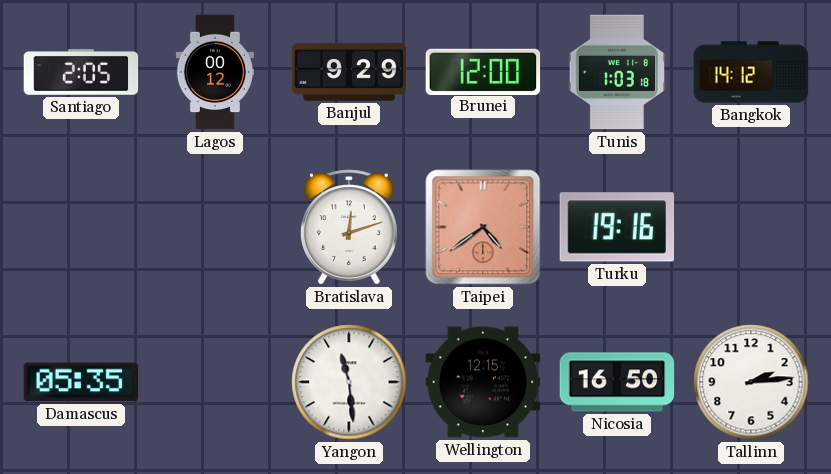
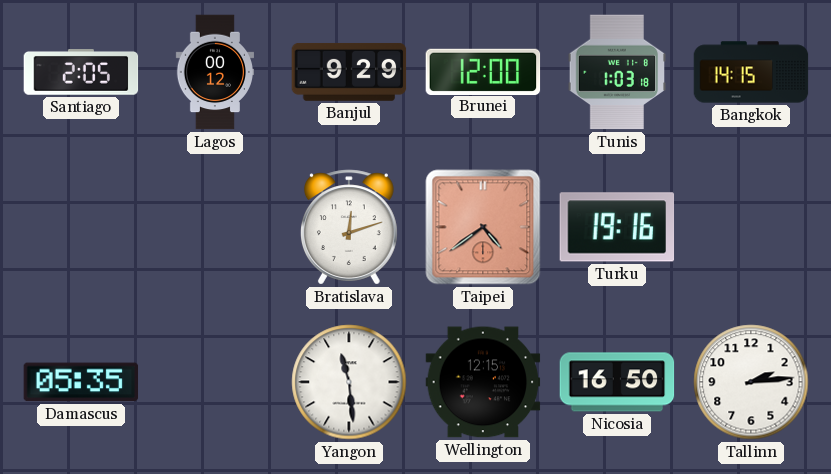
Bangkok: 14:12 -> 14:15
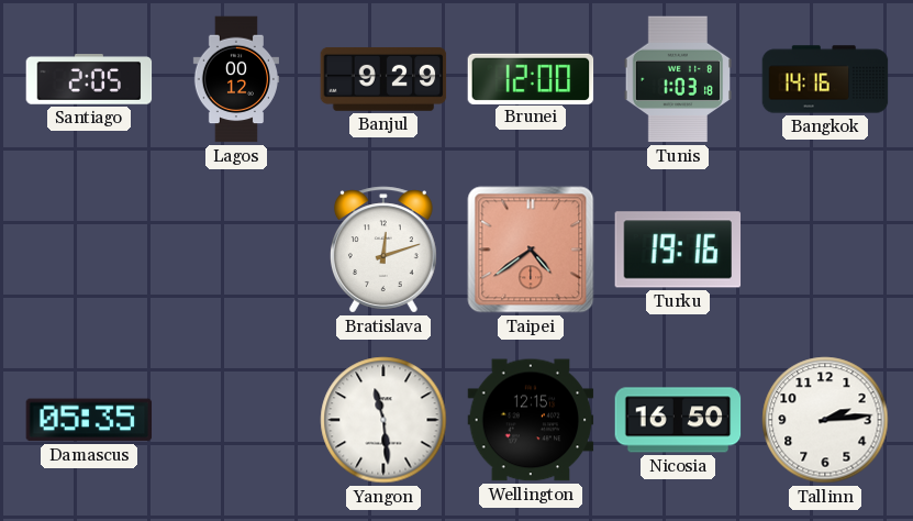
Bangkok: 14:15 -> 14:16
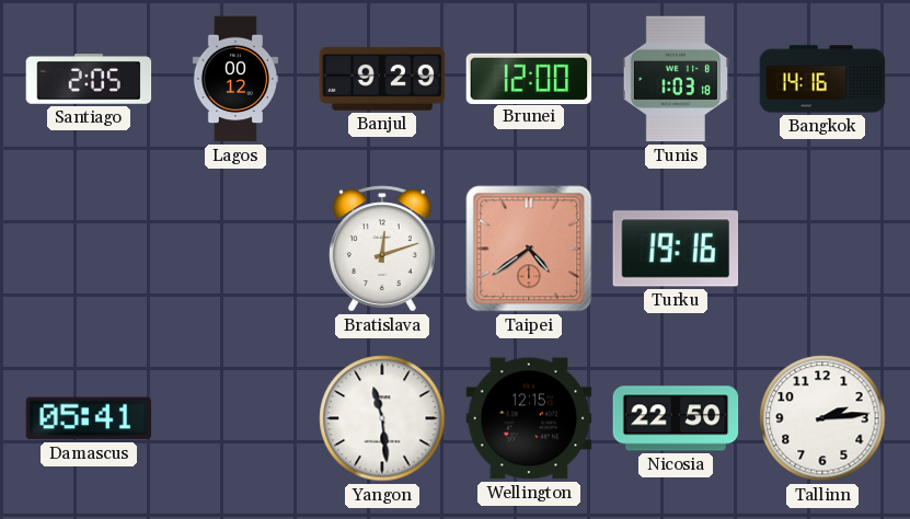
Damascus: 05:35 -> 05:41
Nicosia: 16:50 -> 22:50
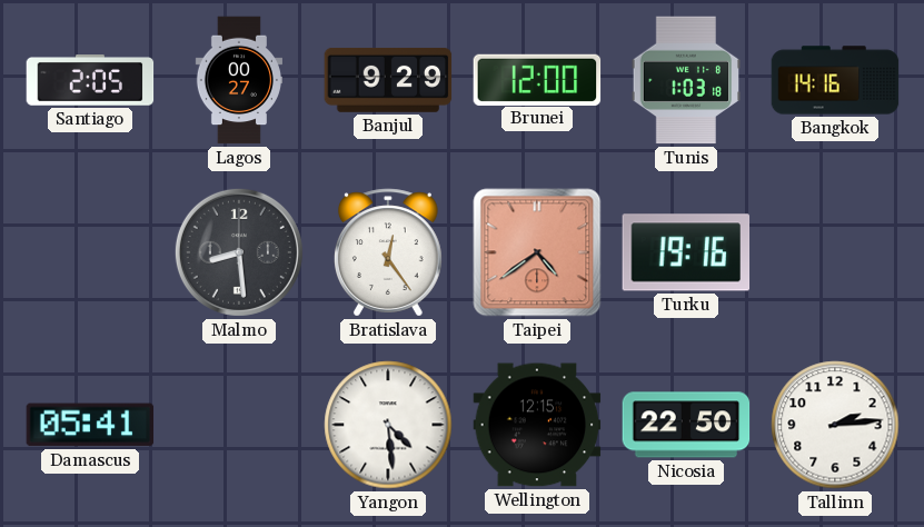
Lagos: 00:12 -> 00:27
Malmo: none -> 8:29
Bratislava: 12:12 -> 12:24
Yangon: 11:29 -> 4:29
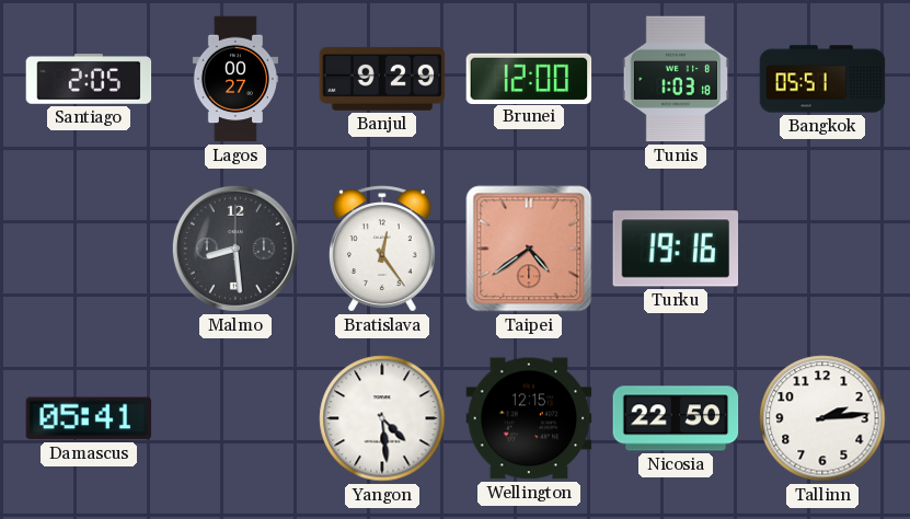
Bangkok: 14:16 -> 05:51
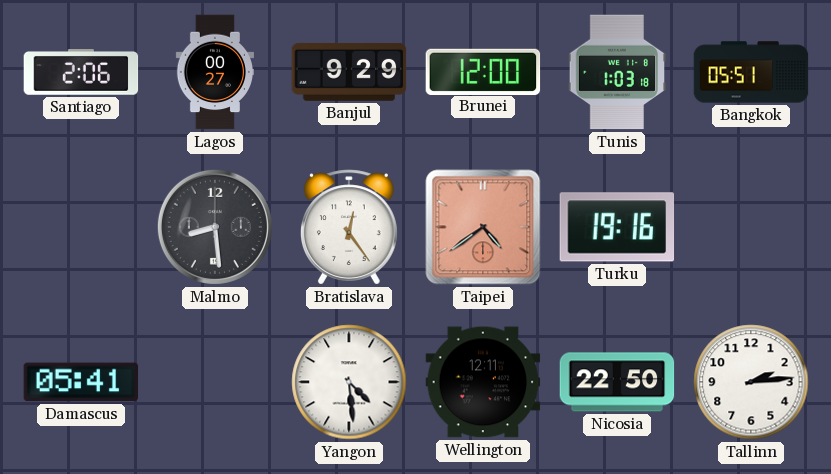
Santiago: 2:05 -> 2:06
Wellington: 12:15 -> 12:11
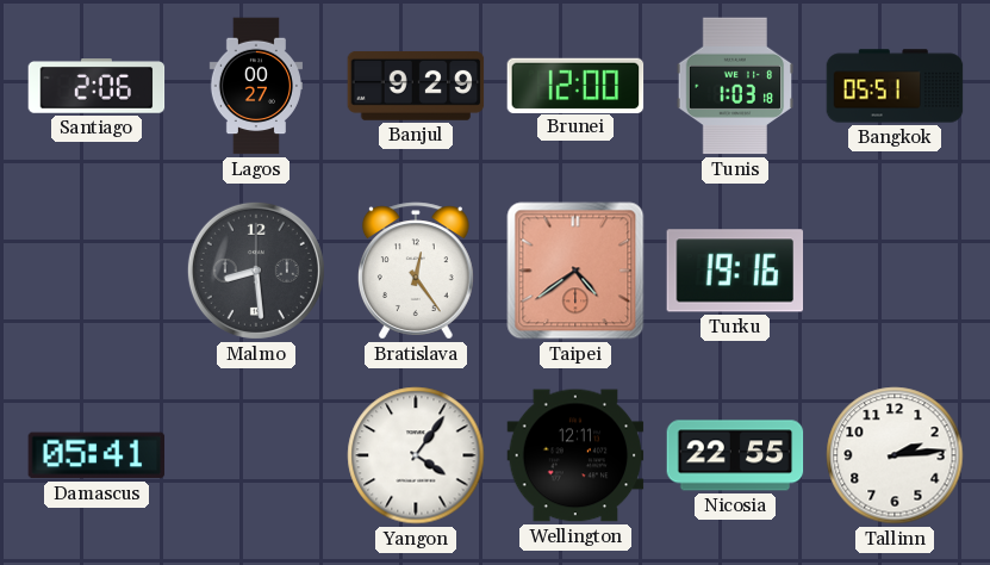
Yangon: 4:29 -> 4:06
Nicosia: 22:50 -> 22:55
